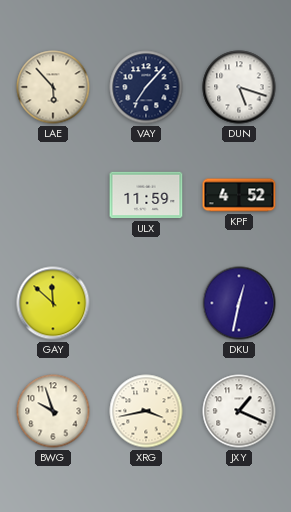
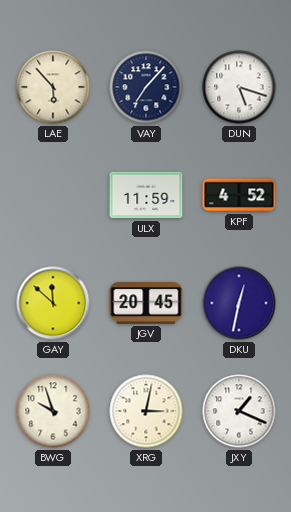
JGV: none -> 20:45
XRG: 3:43 -> 3:02
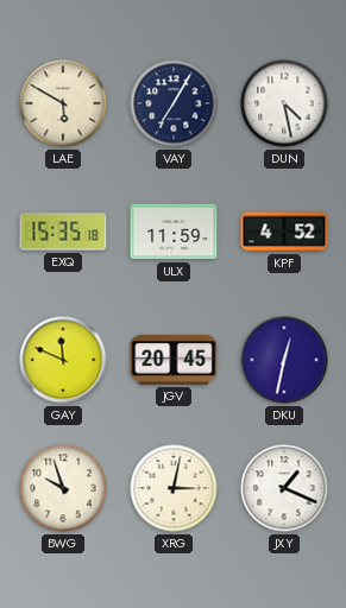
LAE: 5:53 -> 5:50
VAY: 7:07 -> 7:05
DUN: 5:18 -> 4:28
EXQ: none -> 15:35
GAY: 11:52 -> 11:49
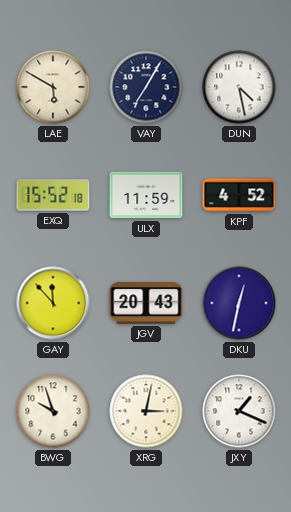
EXQ: 15:35 -> 15:52
GAY: 11:49 -> 11:53
JGV: 20:45 -> 20:43
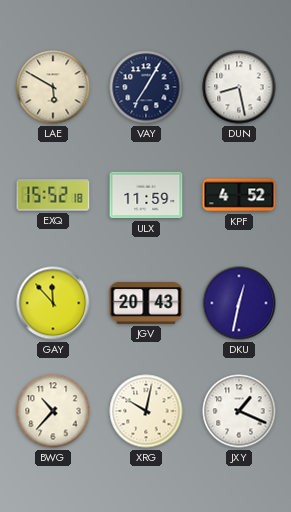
DUN: 4:28 -> 8:28
BWG: 9:57 -> 10:37
XRG: 3:02 -> 10:02
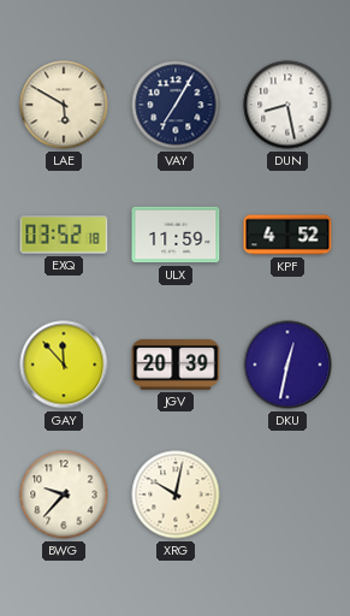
EXQ: 15:52 -> 03:52
JGV: 20:43 -> 20:39
BWG: 10:37 -> 9:37
JXY: 1:19 -> none
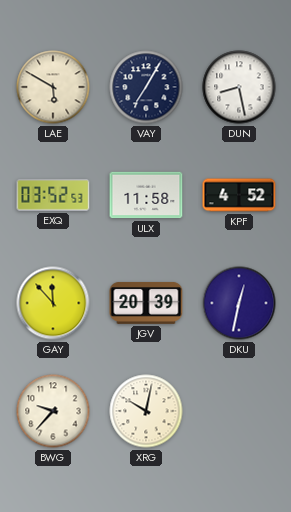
EXQ: 03:52:18 -> 03:52:53
ULX: 11:59 -> 11:58
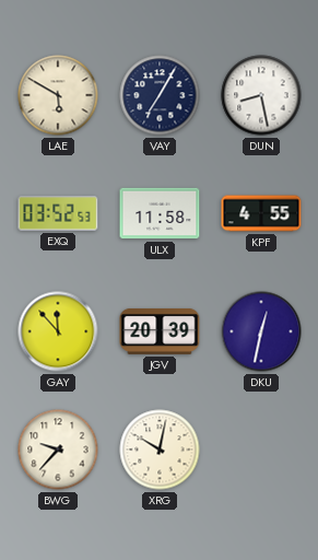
KPF: 4:52 -> 4:55
